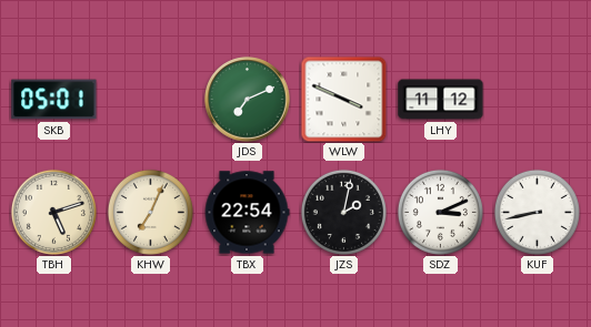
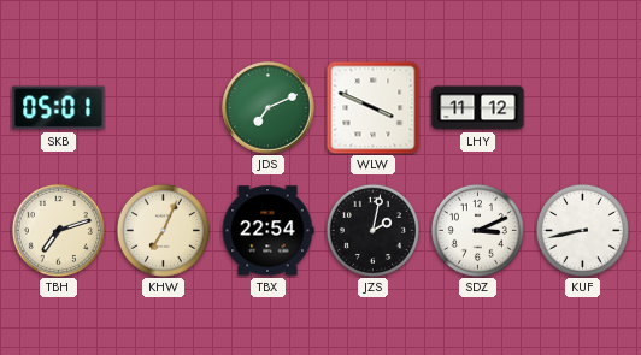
TBH: 5:12 -> 7:12
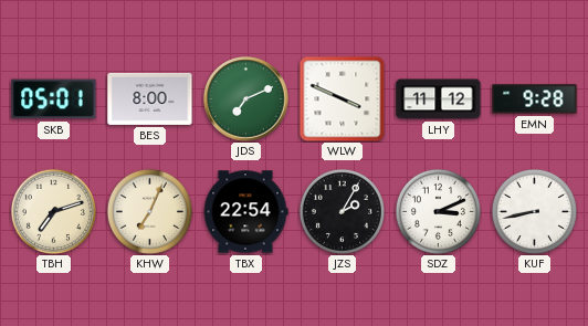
BES: none -> 8:00
EMN: none -> 9:28
JZS: 2:02 -> 2:05
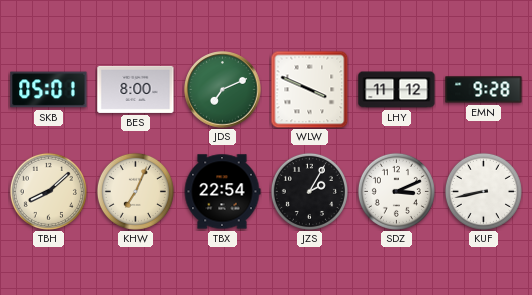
TBH: 7:12 -> 8:08
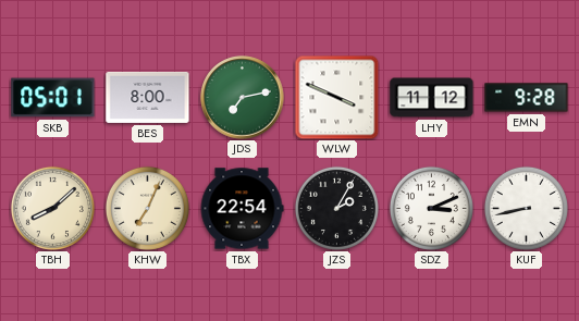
JDS: 7:11 -> 7:13
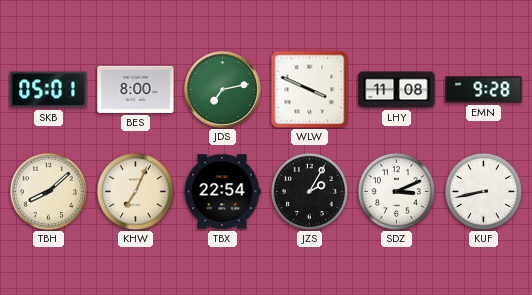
LHY: 11:12 -> 11:08
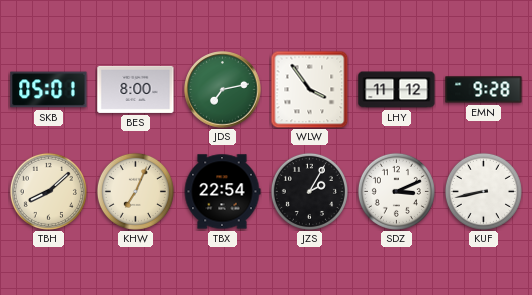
WLW: 3:49 -> 3:54
LHY: 11:08 -> 11:12
